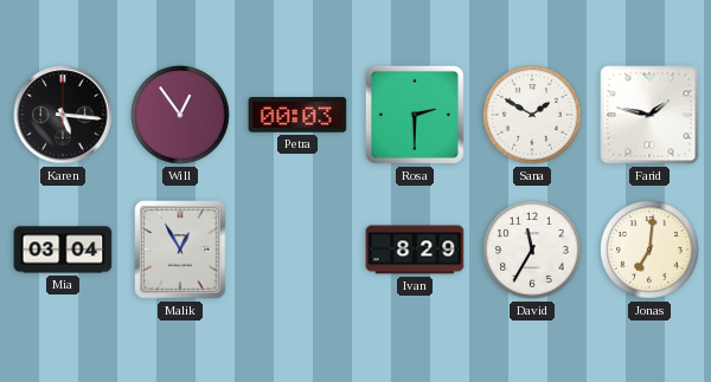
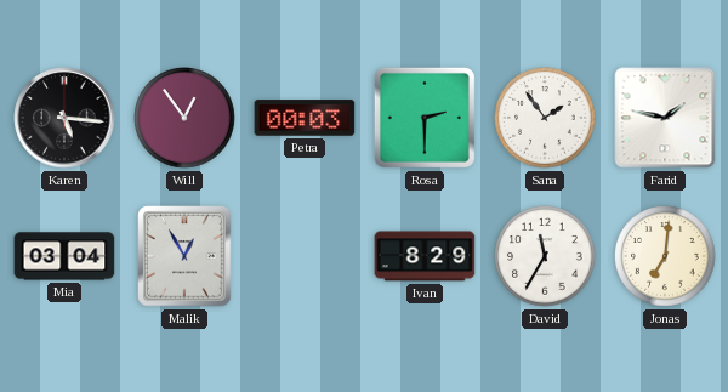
Sana: 1:50 -> 1:54
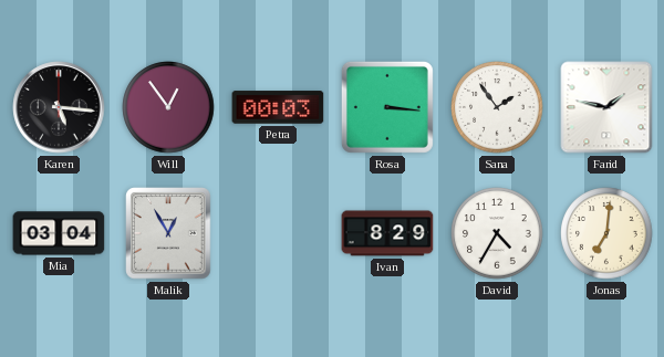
Rosa: 2:30 -> 3:16
David: 11:35 -> 4:35
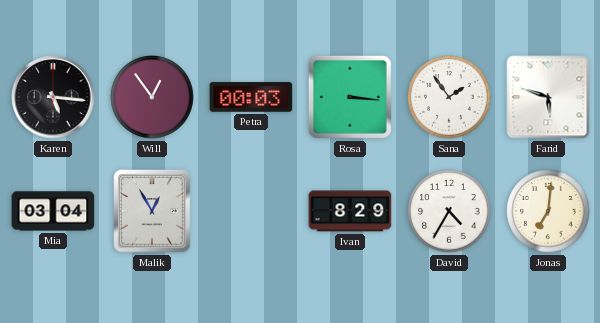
Farid: 1:47 -> 5:48
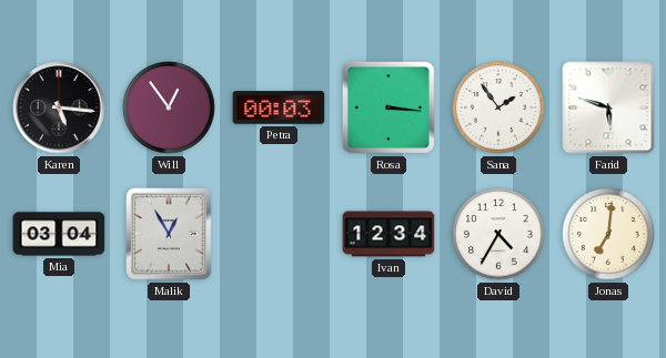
Ivan: 8:29 -> 12:34
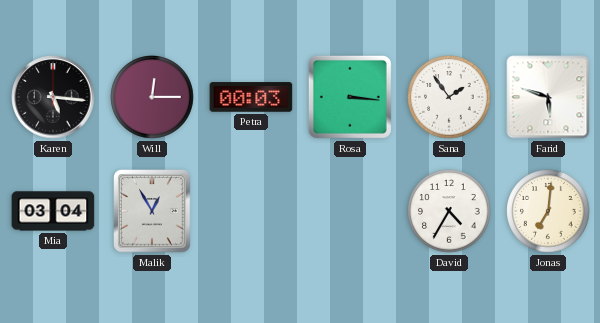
Will: 12:54 -> 12:15
Ivan: 12:34 -> none
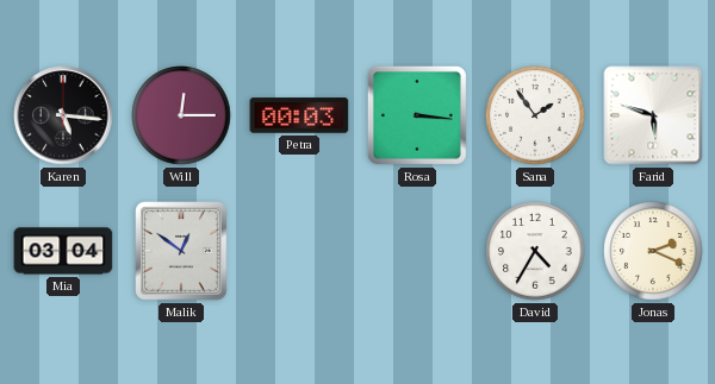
Malik: 12:55 -> 12:51
Jonas: 7:01 -> 2:19
